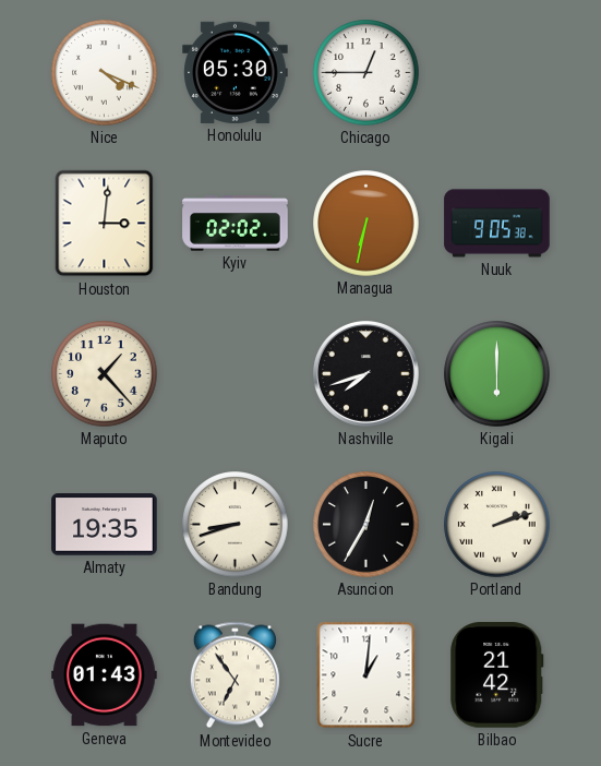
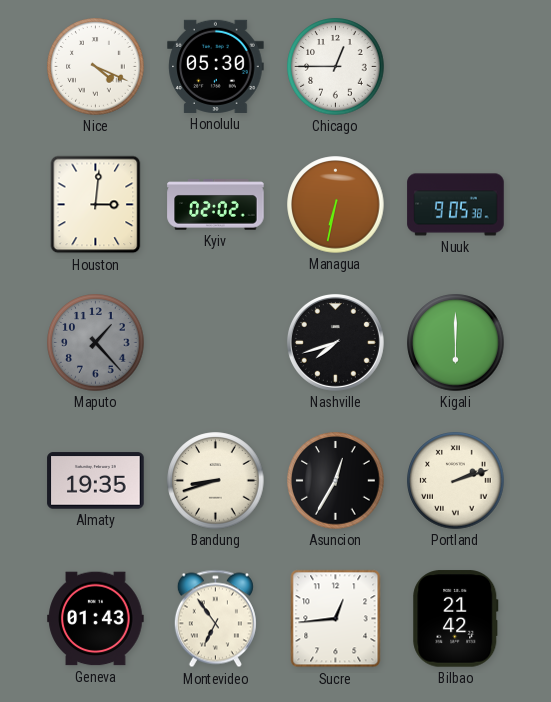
Maputo dial: cream -> grey
Sucre: 1:01 -> 12:44
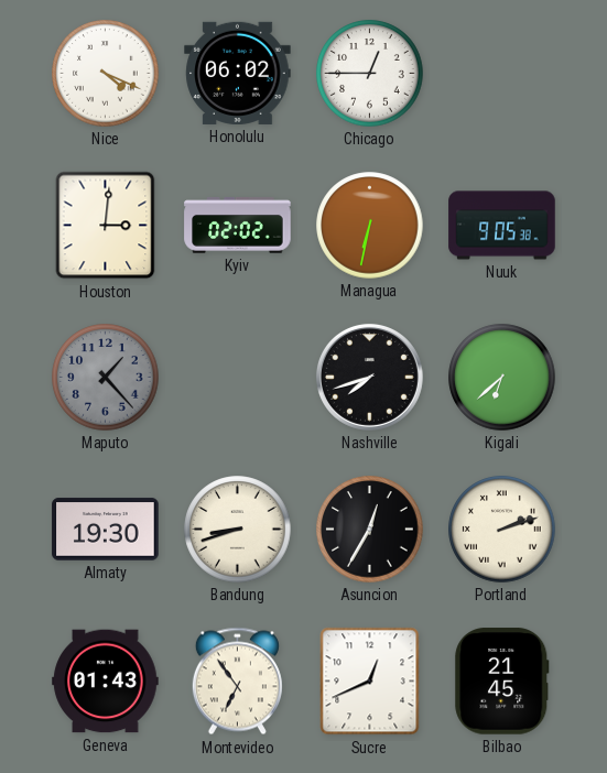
Honolulu: 05:30 -> 06:02
Kigali: 6:00 -> 6:38
Almaty: 19:35 -> 19:30
Sucre: 12:44 -> 12:41
Bilbao: 21:42 -> 21:45
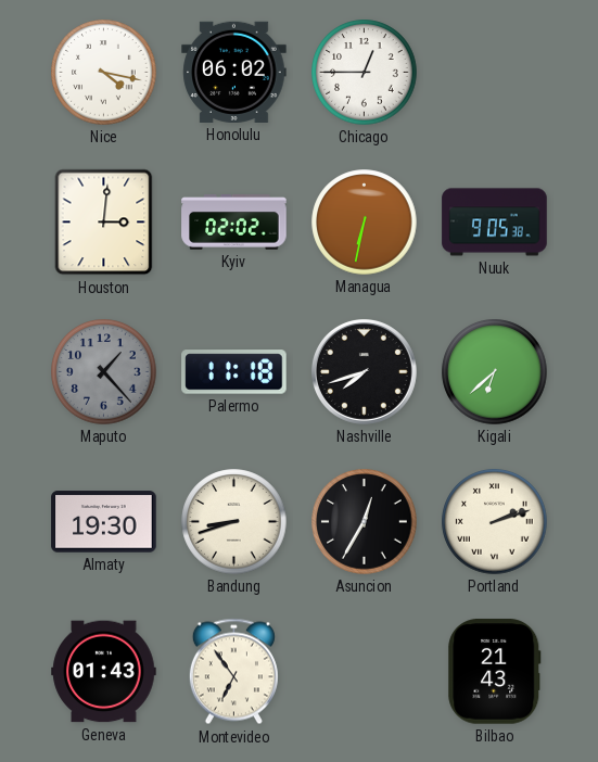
Nice: 4:19 -> 4:17
Palermo: none -> 11:18
Sucre: 12:41 -> none
Bilbao: 21:45 -> 21:43
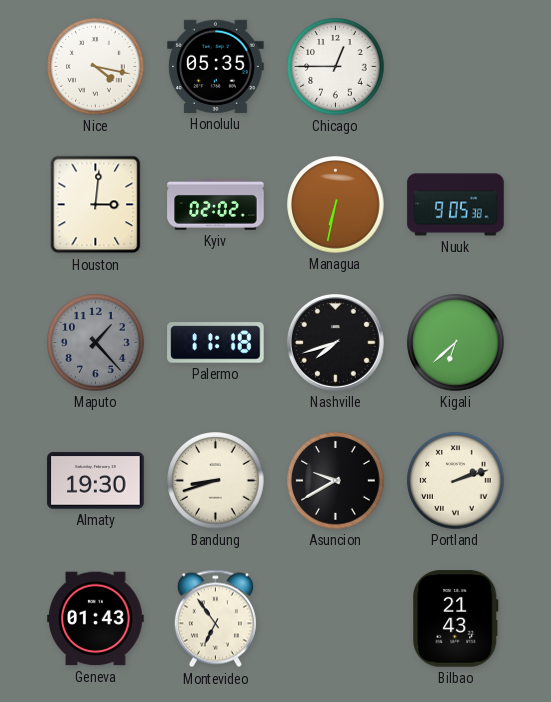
Honolulu: 06:02 -> 05:35
Asuncion: 12:35 -> 9:40
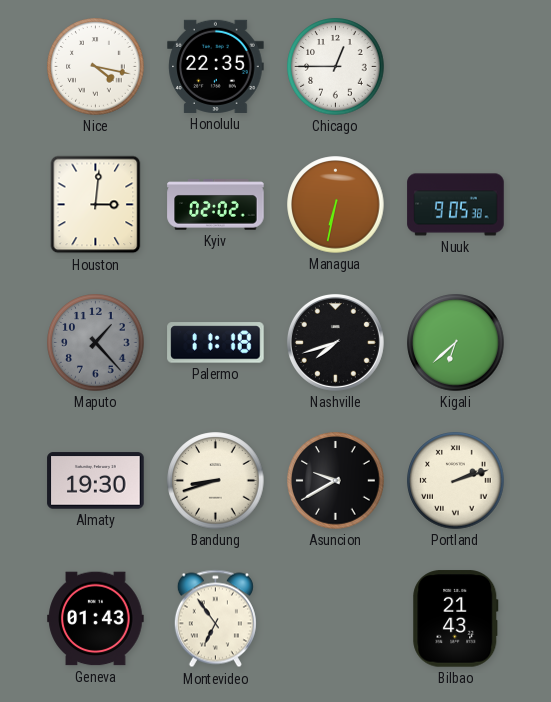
Honolulu: 05:35 -> 22:35
